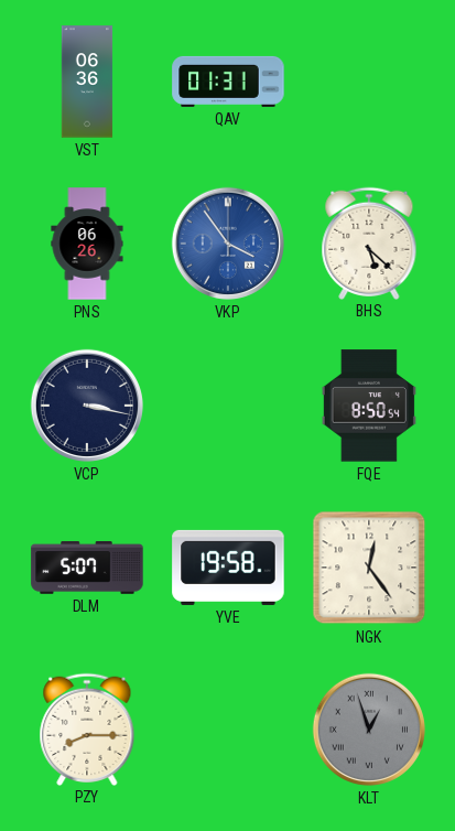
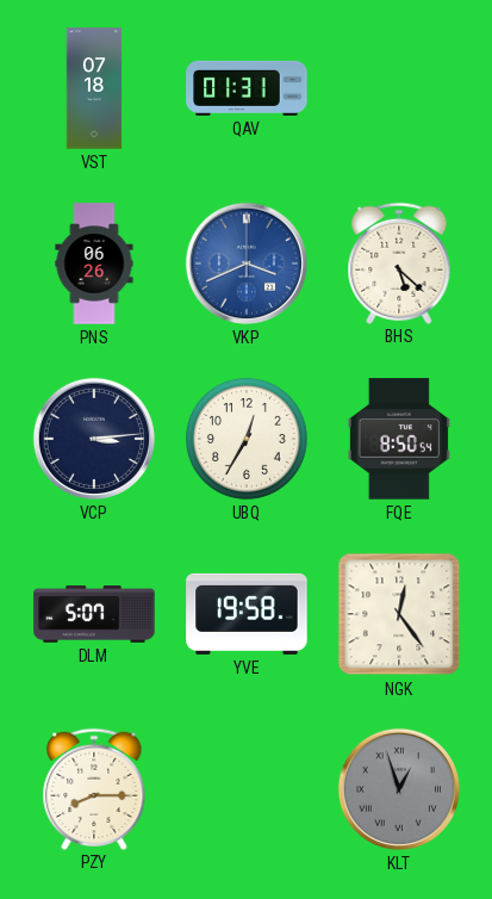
VST: 06:36 -> 07:18
VKP: 3:54 -> 3:41
VCP: 3:17 -> 3:14
UBQ: none -> 12:35
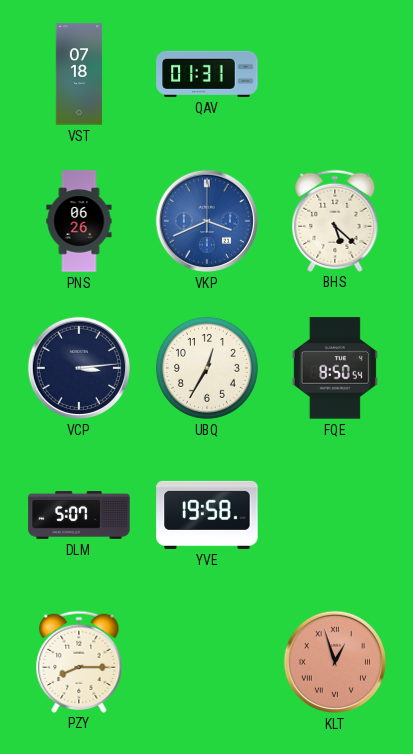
NGK: 12:24 -> none
KLT dial: grey -> salmon
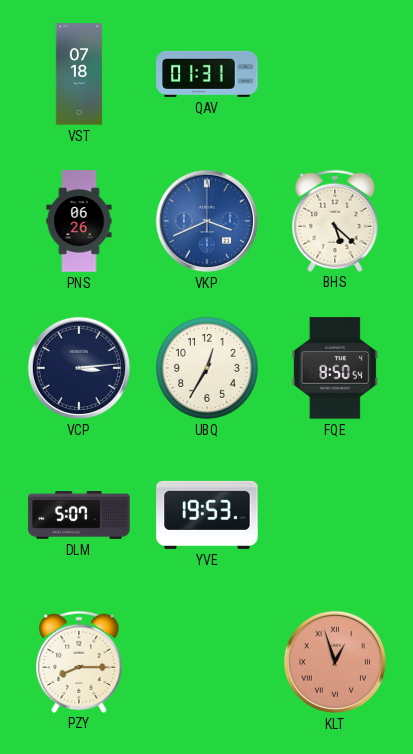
YVE: 19:58 -> 19:53
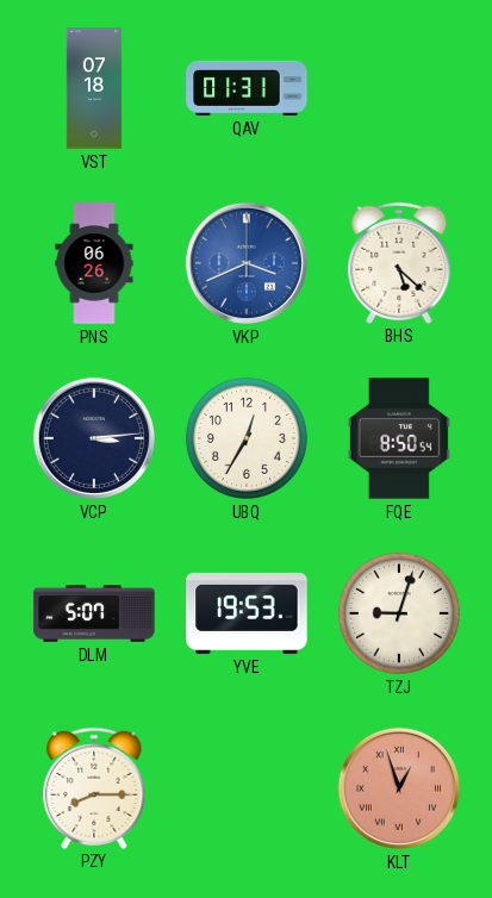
TZJ: none -> 9:03
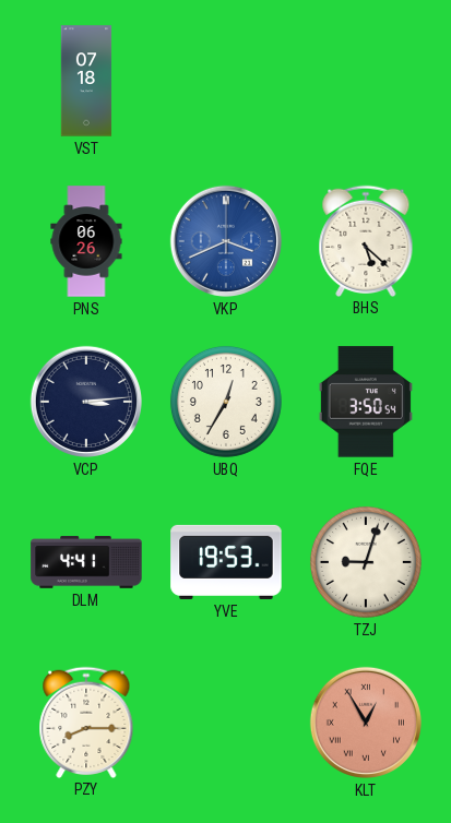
QAV: 01:31 -> none
FQE: 8:50 -> 3:50
DLM: 5:07 -> 4:41
KLT: 12:57 -> 12:55
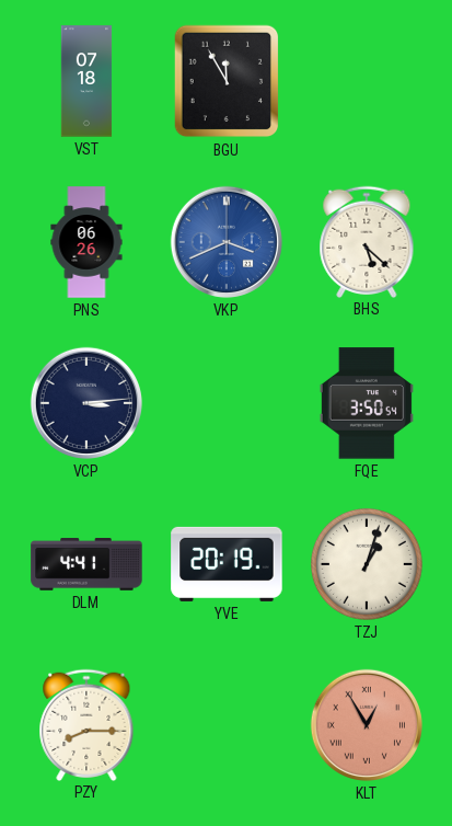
BGU: none -> 11:55
UBQ: 12:35 -> none
YVE: 19:53 -> 20:19
TZJ: 9:03 -> 1:03
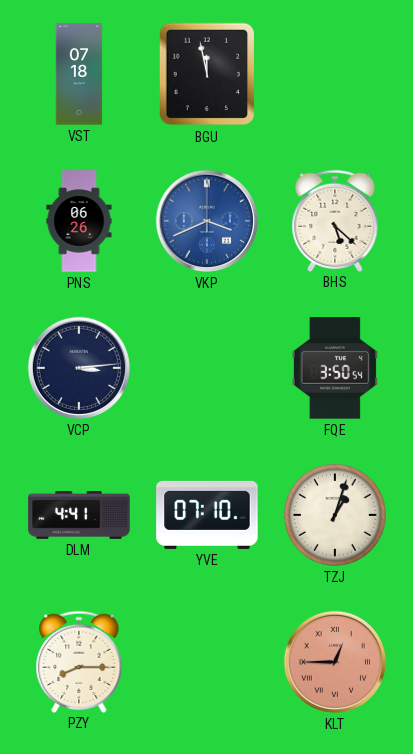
BGU: 11:55 -> 11:58
YVE: 20:19 -> 07:10
KLT: 12:55 -> 12:45
